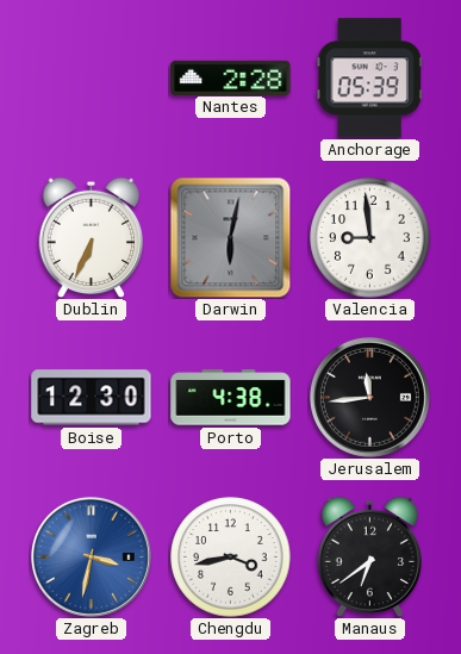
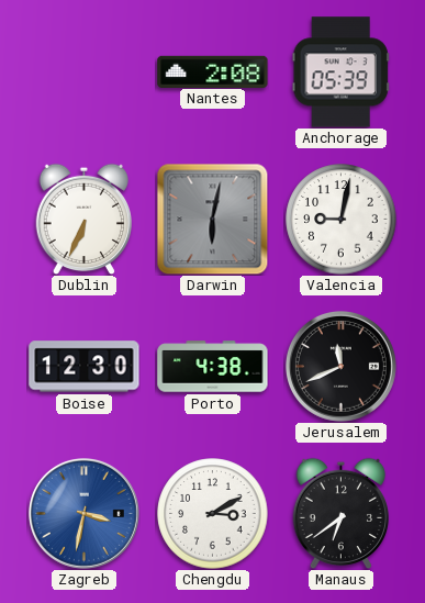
Nantes: 2:28 -> 2:08
Valencia: 8:59 -> 9:02
Jerusalem: 11:44 -> 11:41
Chengdu: 3:43 -> 3:10
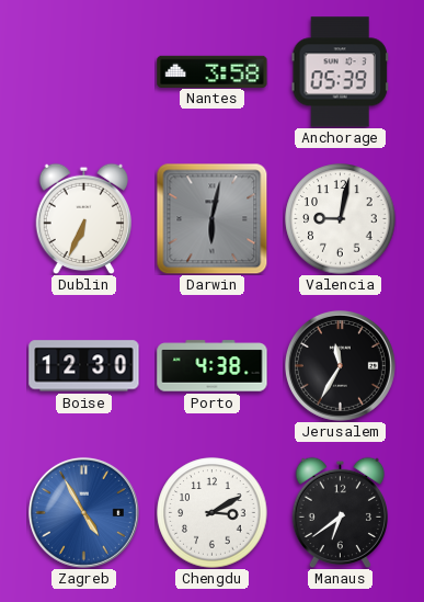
Nantes: 2:08 -> 3:58
Jerusalem: 11:41 -> 11:35
Zagreb: 3:32 -> 4:55
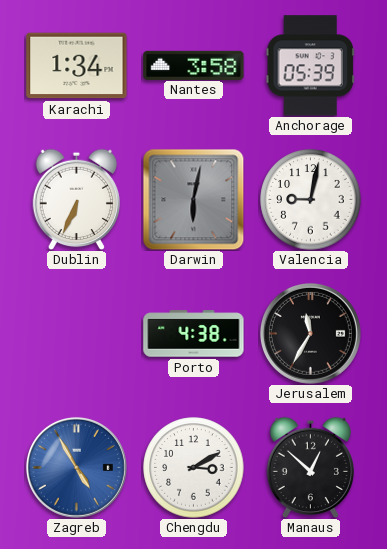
Karachi: none -> 1:34
Boise: 12:30 -> none
Manaus: 6:39 -> 12:52
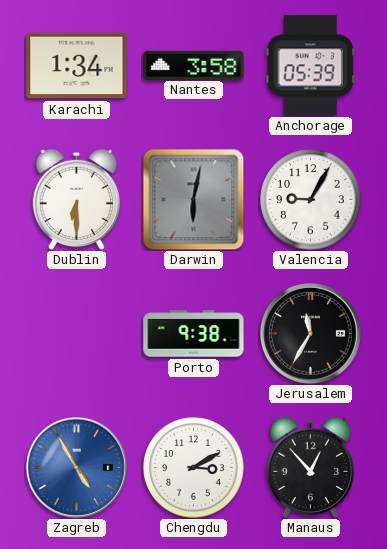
Dublin: 6:34 -> 6:30
Valencia: 9:02 -> 9:05
Porto: 4:38 -> 9:38
Manaus: 12:52 -> 12:53
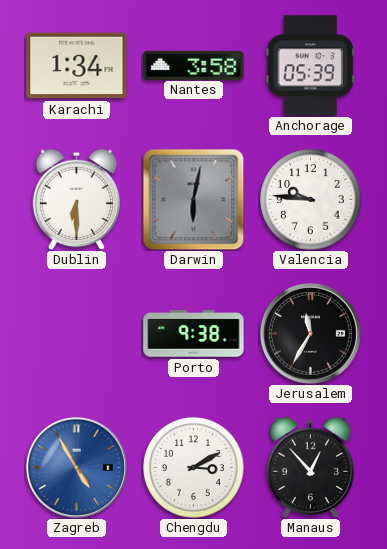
Valencia: 9:05 -> 9:46
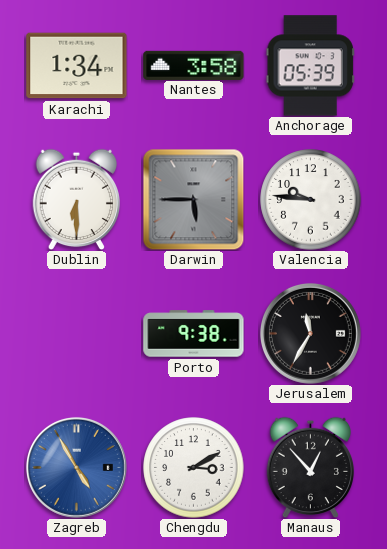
Darwin: 6:02 -> 5:45
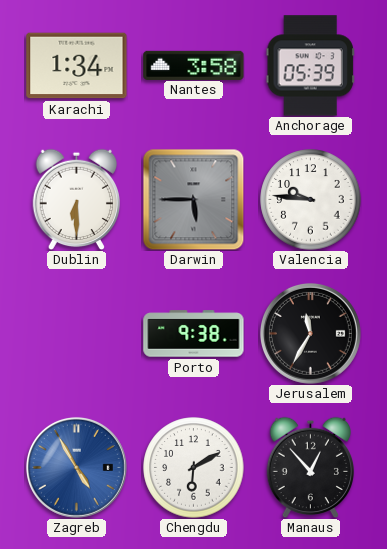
Chengdu: 3:10 -> 6:10
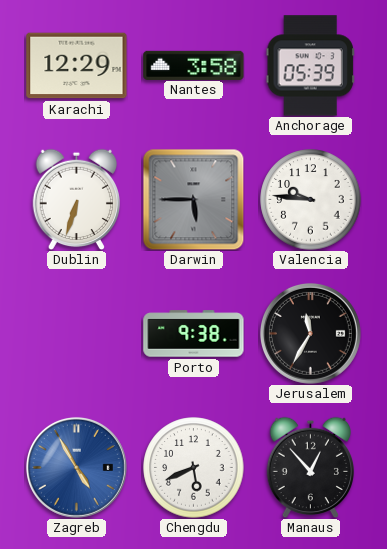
Karachi: 1:34 -> 12:29
Dublin: 6:30 -> 6:33
Chengdu: 6:10 -> 5:41
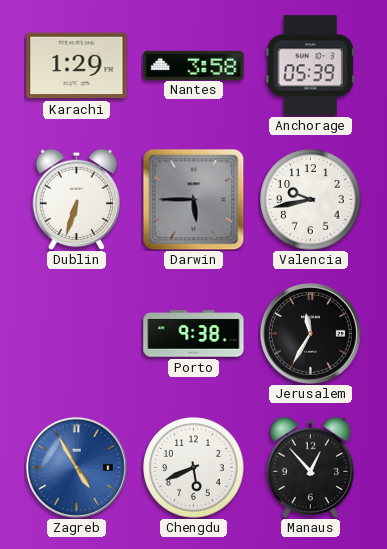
Karachi: 12:29 -> 1:29
Valencia: 9:46 -> 9:43
